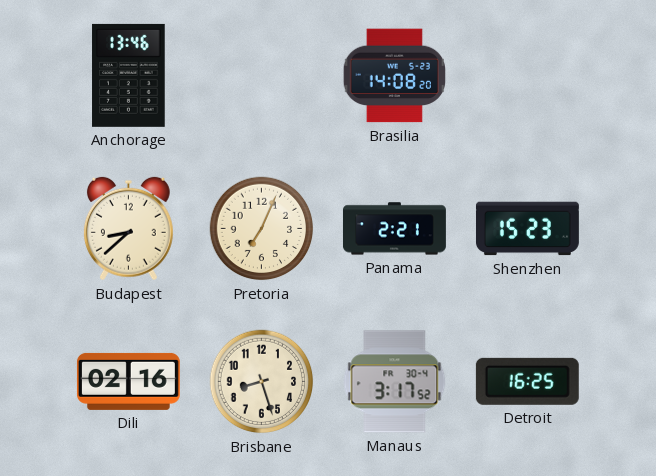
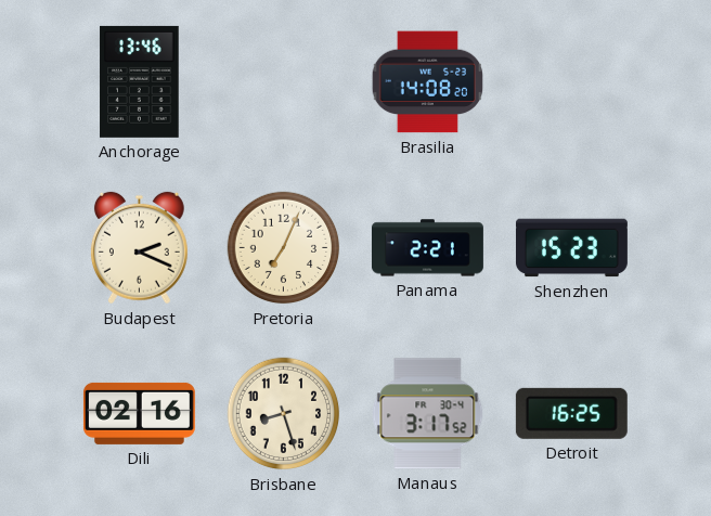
Budapest: 8:38 -> 2:19
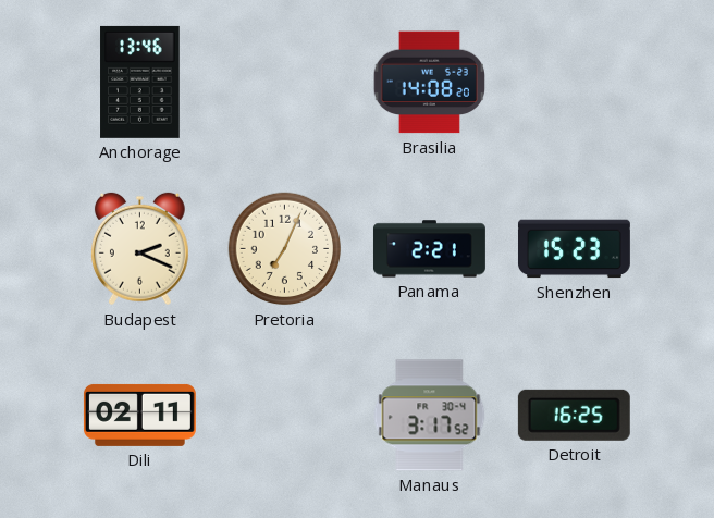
Dili: 02:16 -> 02:11
Brisbane: 8:27 -> none
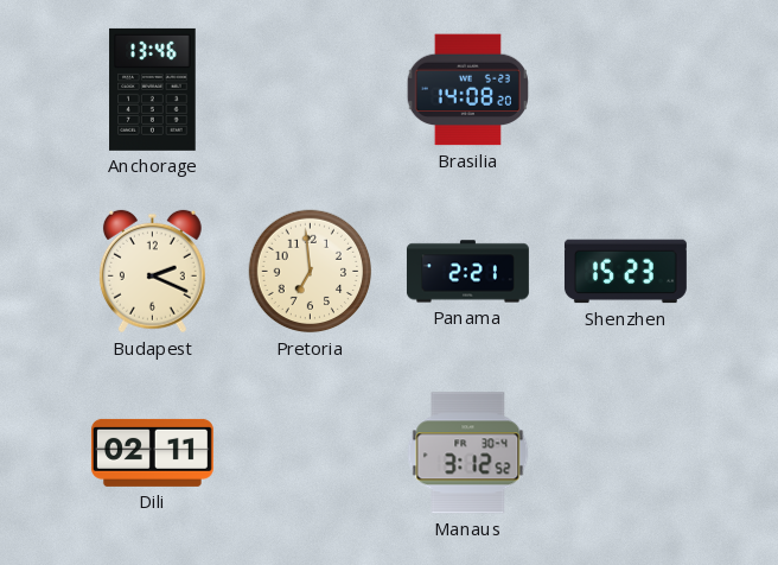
Pretoria: 7:04 -> 6:59
Manaus: 3:17 -> 3:12
Detroit: 16:25 -> none
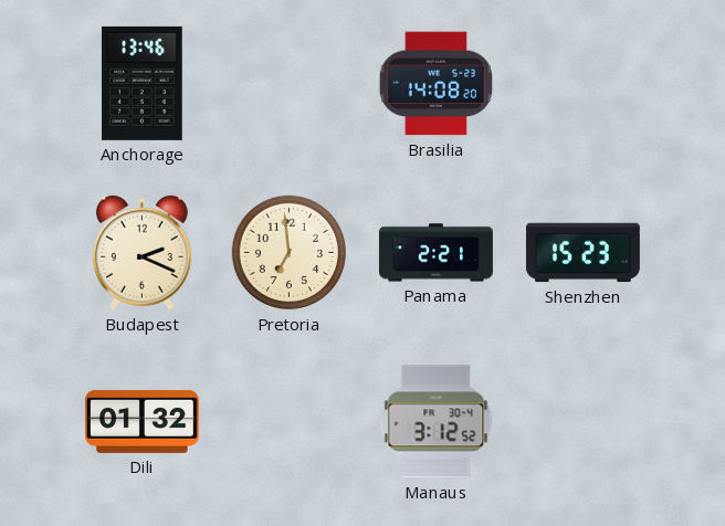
Dili: 02:11 -> 01:32
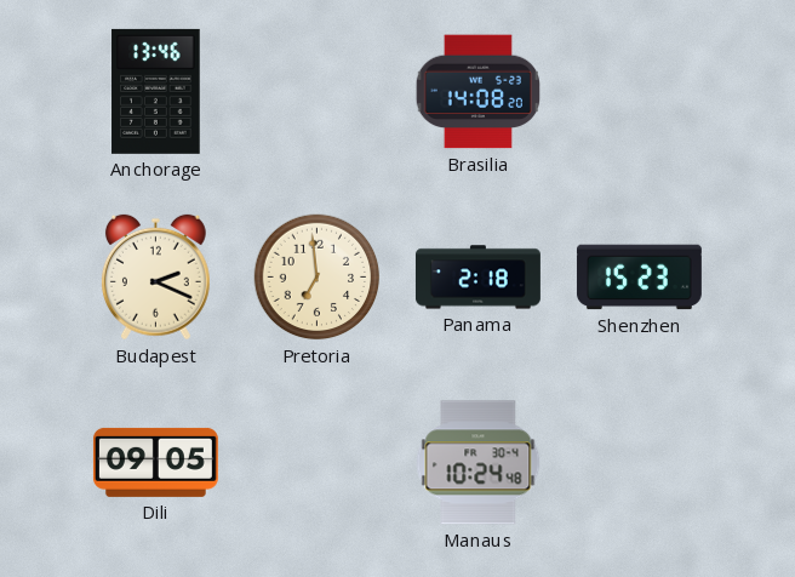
Panama: 2:21 -> 2:18
Dili: 01:32 -> 09:05
Manaus: 3:12 -> 10:24
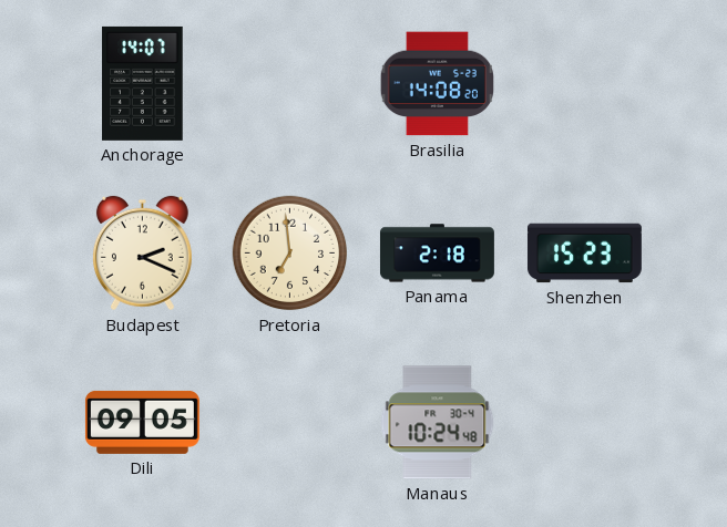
Anchorage: 13:46 -> 14:07
